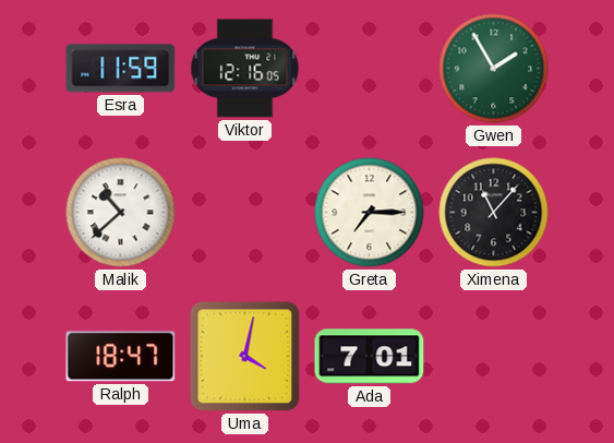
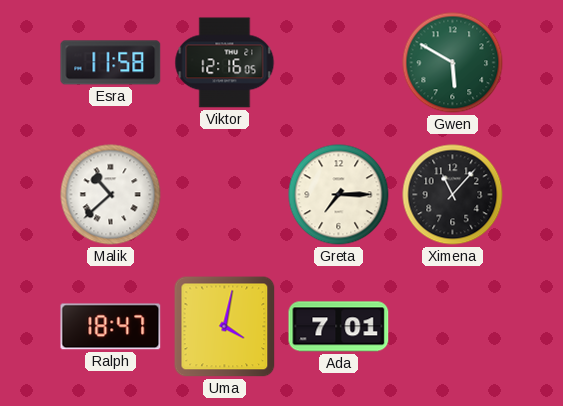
Esra: 11:59 -> 11:58
Gwen: 1:55 -> 5:50
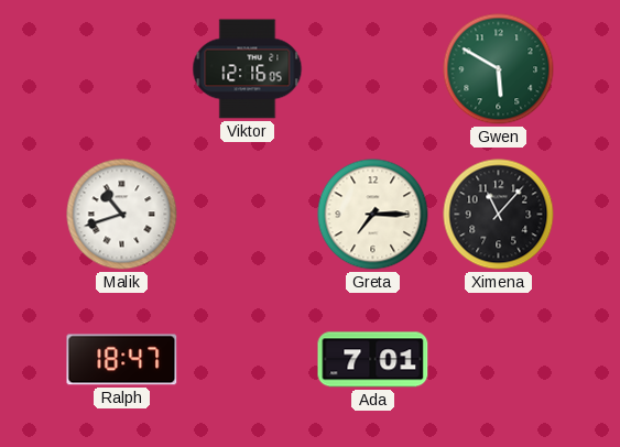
Esra: 11:58 -> none
Malik: 10:38 -> 10:42
Uma: 4:02 -> none
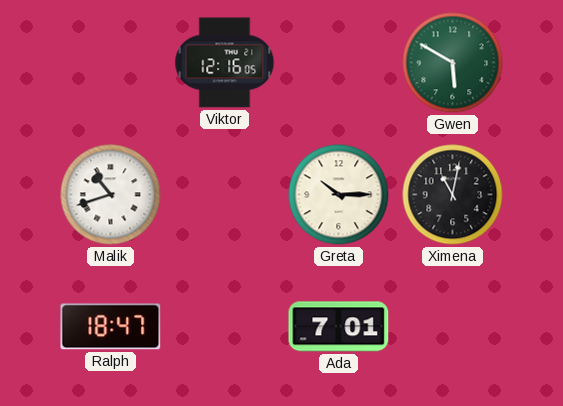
Greta: 7:15 -> 10:15
Ximena: 11:07 -> 11:02
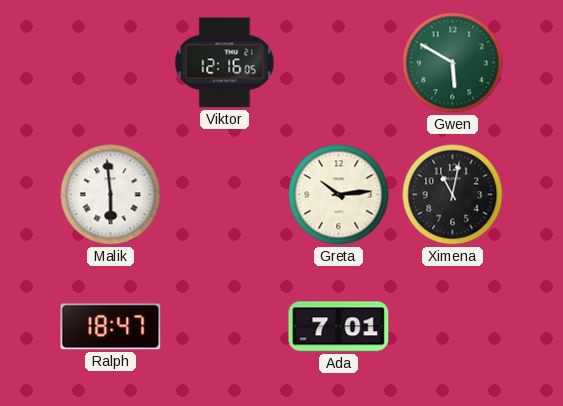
Malik: 10:42 -> 5:59
Greta: 10:15 -> 10:14
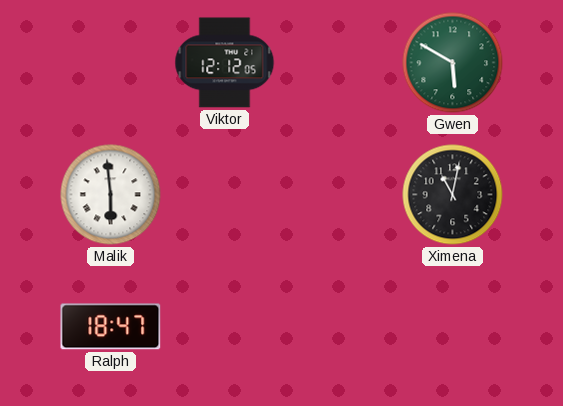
Viktor: 12:16 -> 12:12
Greta: 10:14 -> none
Ada: 7:01 -> none
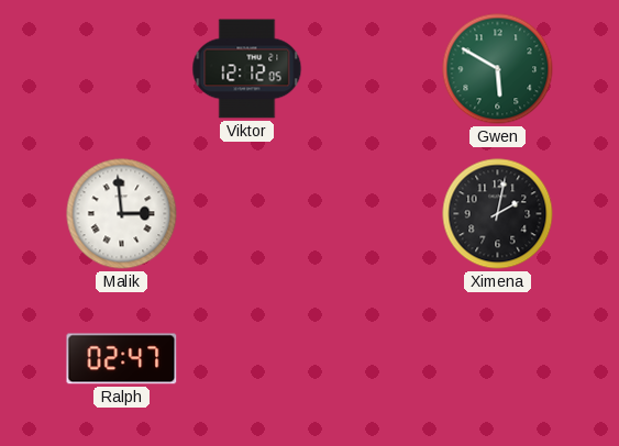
Malik: 5:59 -> 2:59
Ximena: 11:02 -> 2:02
Ralph: 18:47 -> 02:47
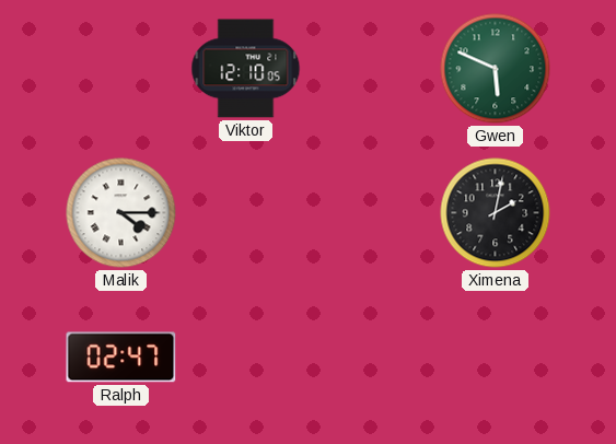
Viktor: 12:12 -> 12:10
Gwen: 5:50 -> 5:49
Malik: 2:59 -> 4:15
